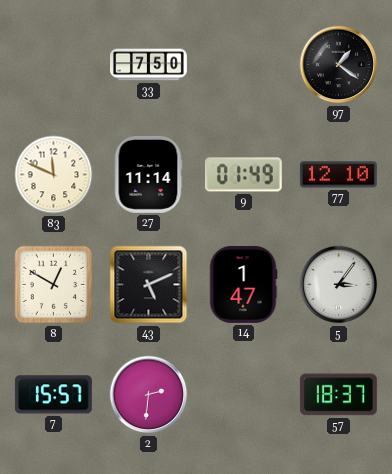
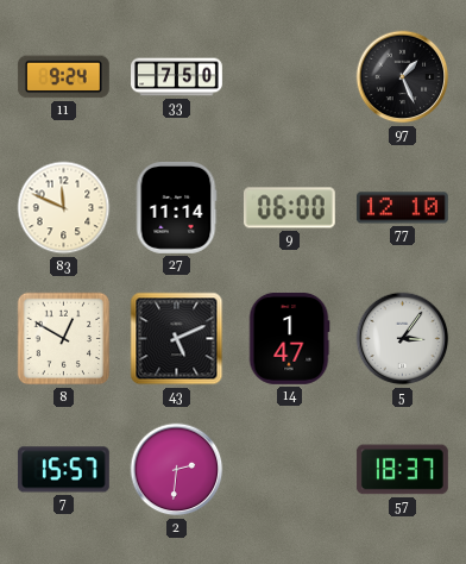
11: none -> 9:24
97: 1:21 -> 1:26
9: 01:49 -> 06:00
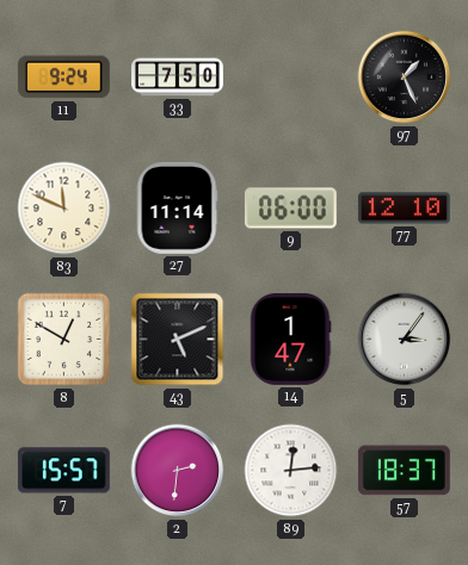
89: none -> 12:14
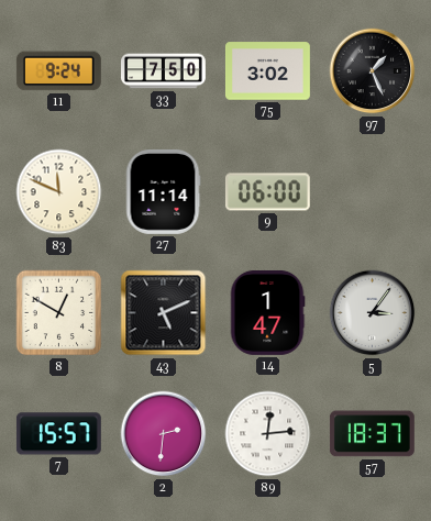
75: none -> 3:02
77: 12:10 -> none
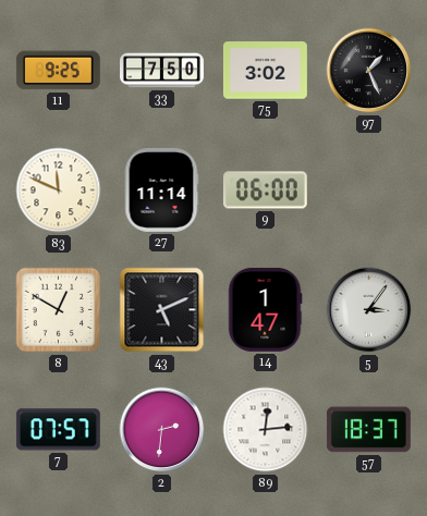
11: 9:24 -> 9:25
7: 15:57 -> 07:57
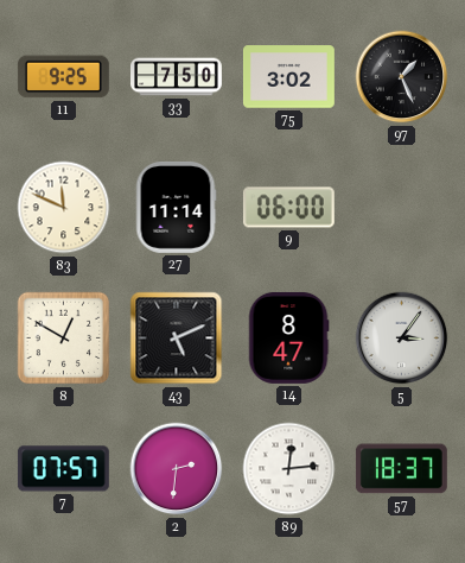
14: 1:47 -> 8:47
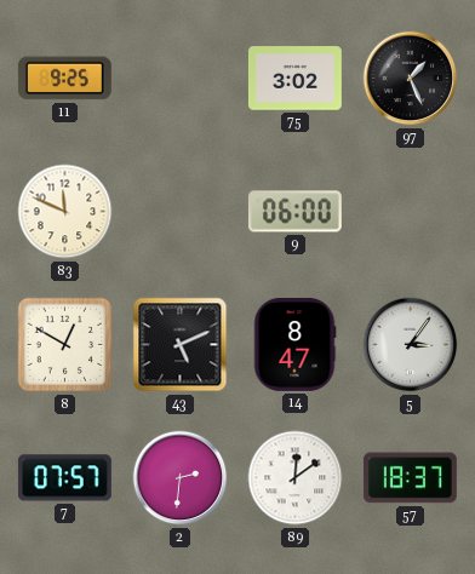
33: 7:50 -> none
27: 11:14 -> none
89: 12:14 -> 12:09
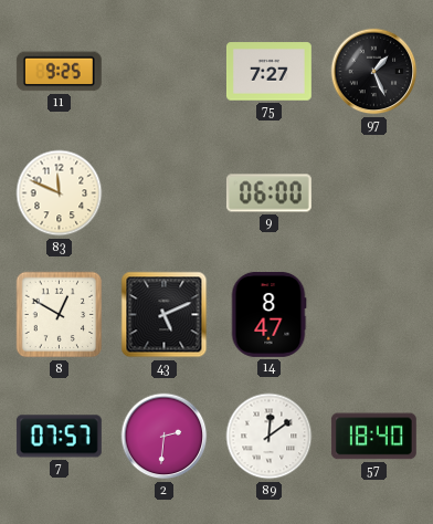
75: 3:02 -> 7:27
5: 3:06 -> none
57: 18:37 -> 18:40
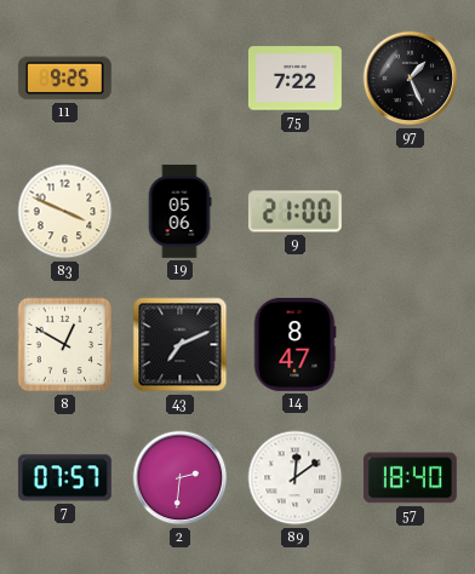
75: 7:27 -> 7:22
83: 11:49 -> 3:49
19: none -> 05:06
9: 06:00 -> 21:00
43: 5:11 -> 7:11
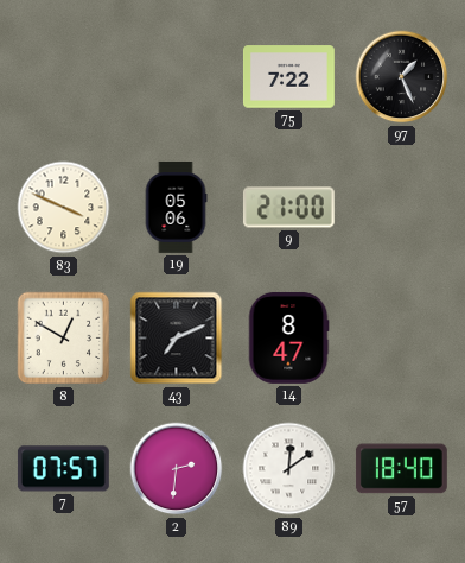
11: 9:25 -> none
